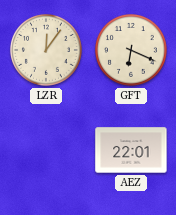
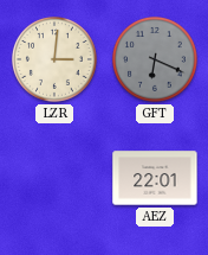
LZR: 12:06 -> 3:01
GFT dial: cream -> grey
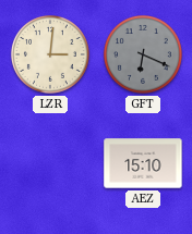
AEZ: 22:01 -> 15:10
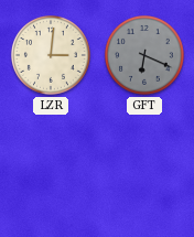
AEZ: 15:10 -> none
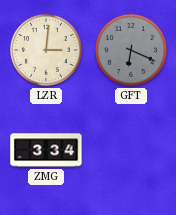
ZMG: none -> 3:34
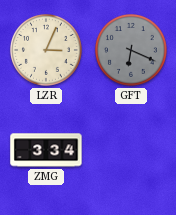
LZR: 3:01 -> 3:04
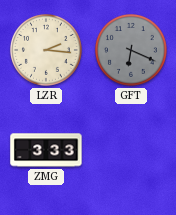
LZR: 3:04 -> 2:16
ZMG: 3:34 -> 3:33
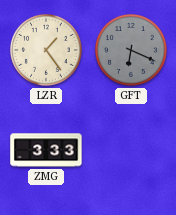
LZR: 2:16 -> 1:24
